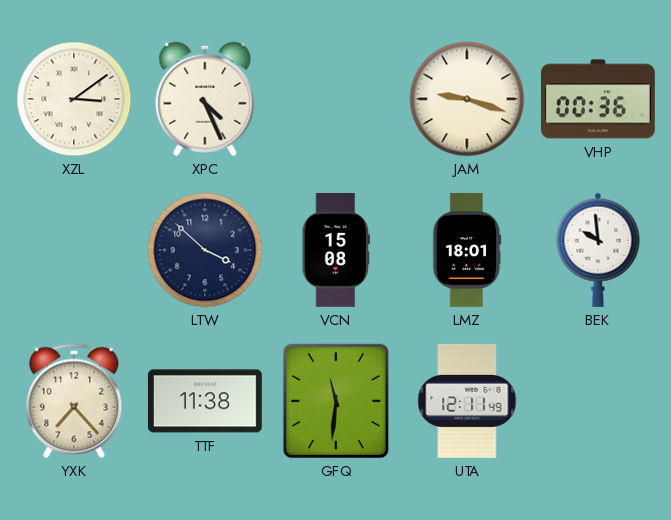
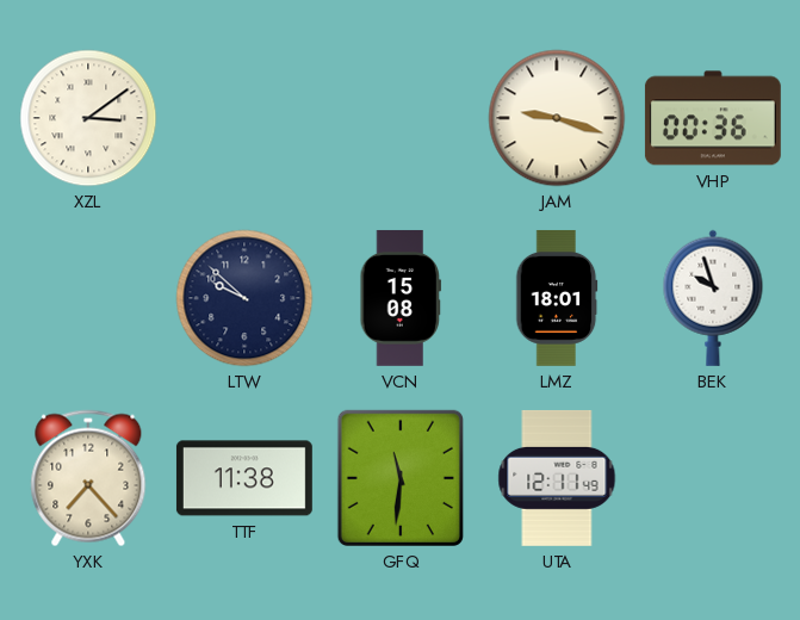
XPC: 4:26 -> none
LTW: 3:52 -> 9:52
BEK: 9:59 -> 9:57
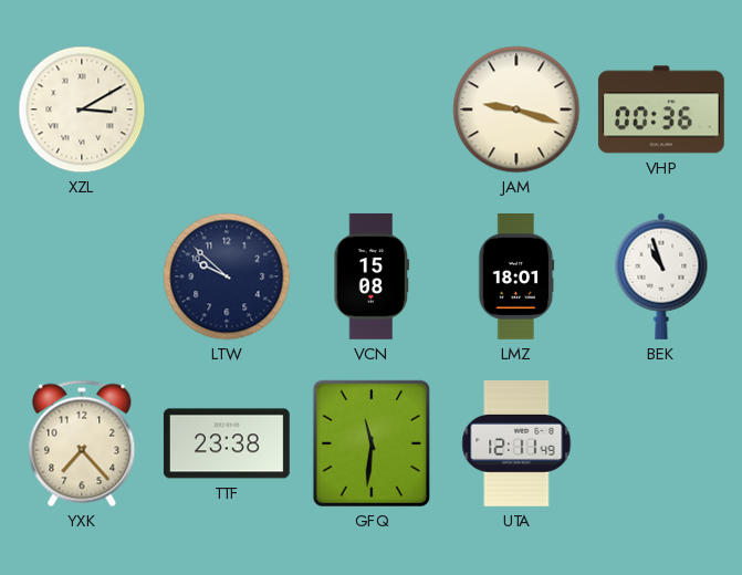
XZL: 3:09 -> 3:10
BEK: 9:57 -> 10:57
TTF: 11:38 -> 23:38
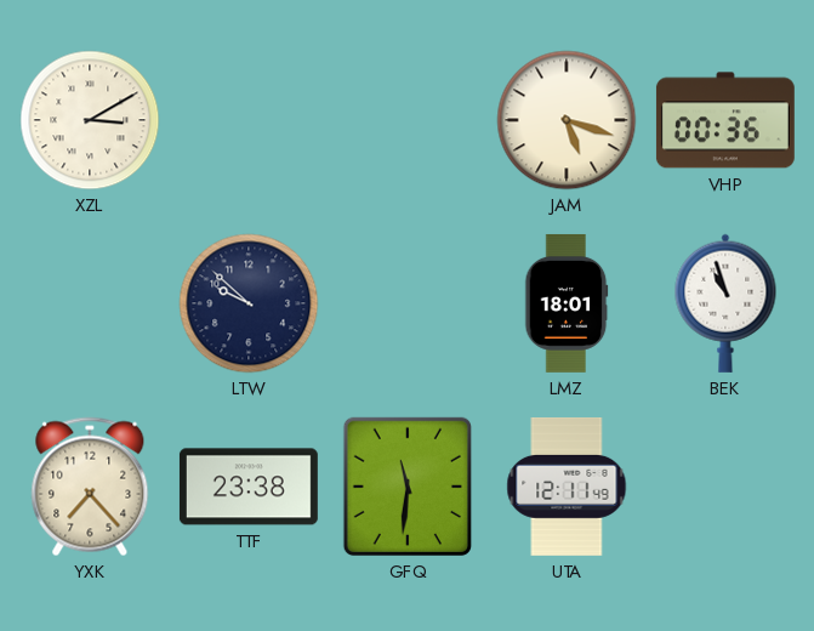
JAM: 9:18 -> 5:18
VCN: 15:08 -> none
